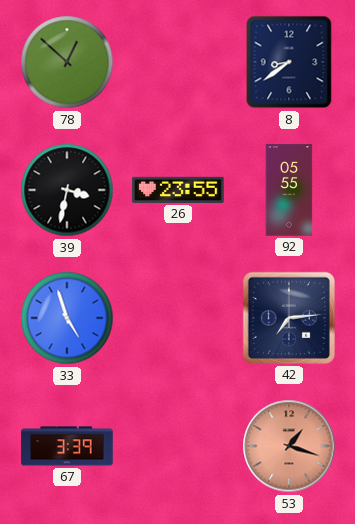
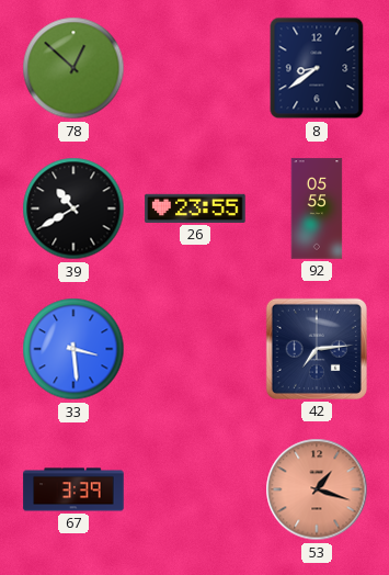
39: 3:32 -> 10:40
33: 4:57 -> 3:29
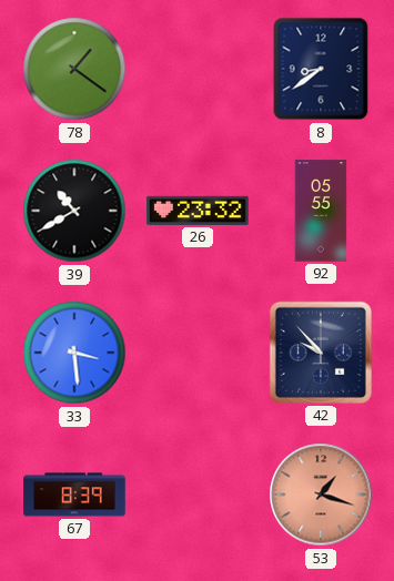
78: 12:52 -> 1:21
26: 23:55 -> 23:32
42: 7:14 -> 9:53
67: 3:39 -> 8:39
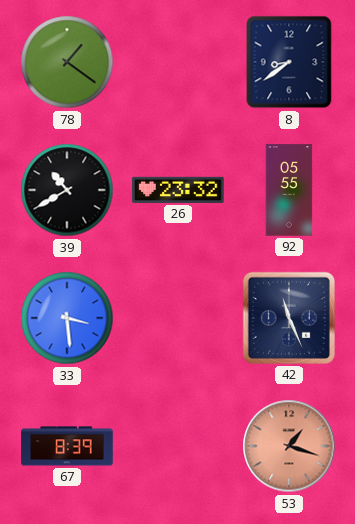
42: 9:53 -> 11:26
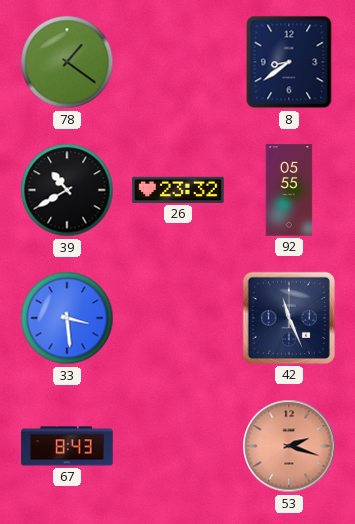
67: 8:39 -> 8:43
53: 1:18 -> 2:18
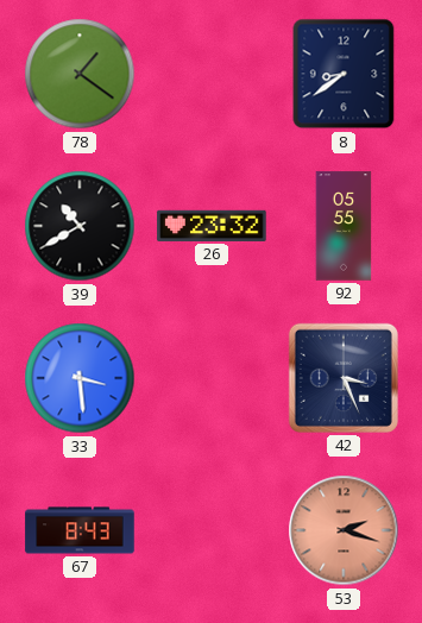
42: 11:26 -> 3:26
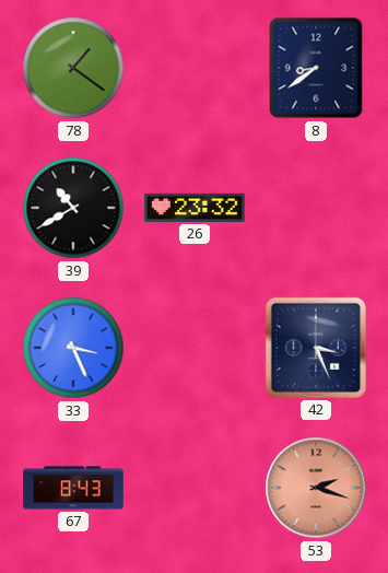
92: 05:55 -> none
33: 3:29 -> 3:26
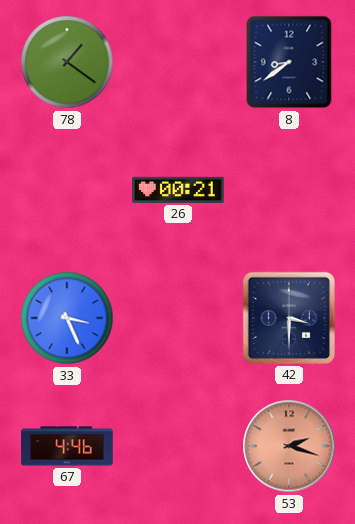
39: 10:40 -> none
26: 23:32 -> 00:21
42: 3:26 -> 3:30
67: 8:43 -> 4:46
